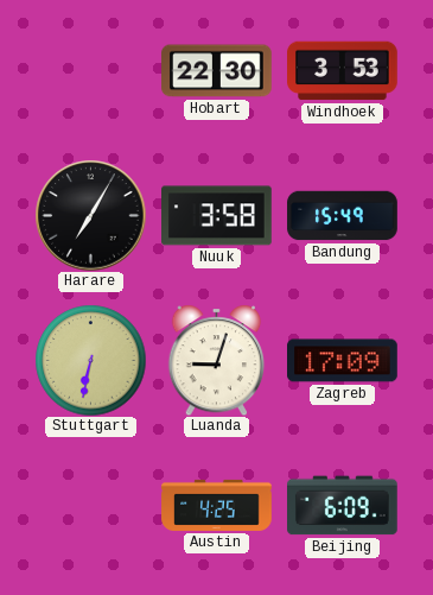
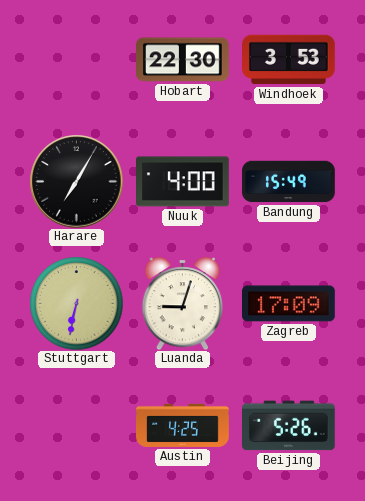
Nuuk: 3:58 -> 4:00
Beijing: 6:09 -> 5:26
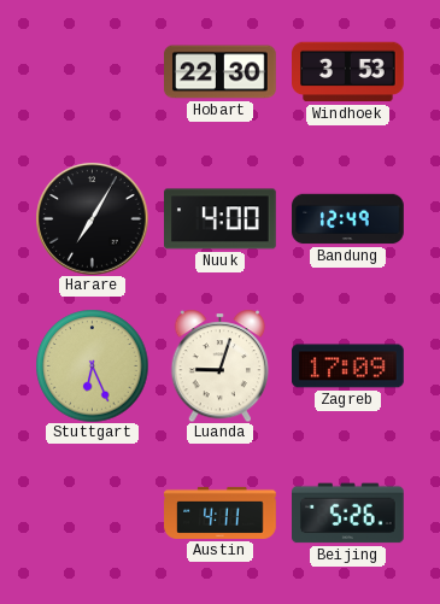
Bandung: 15:49 -> 12:49
Stuttgart: 6:32 -> 6:26
Austin: 4:25 -> 4:11
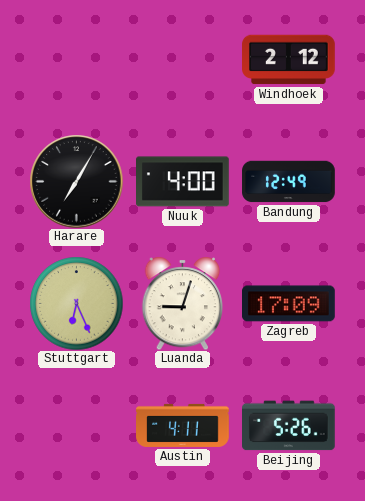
Hobart: 22:30 -> none
Windhoek: 3:53 -> 2:12
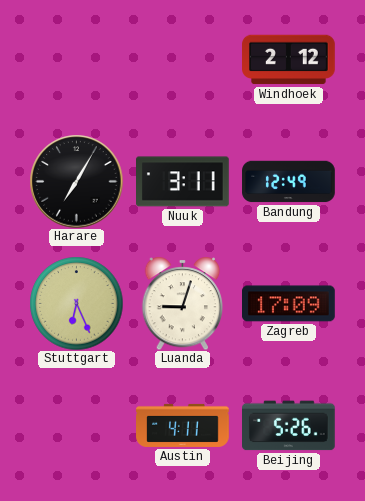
Nuuk: 4:00 -> 3:11
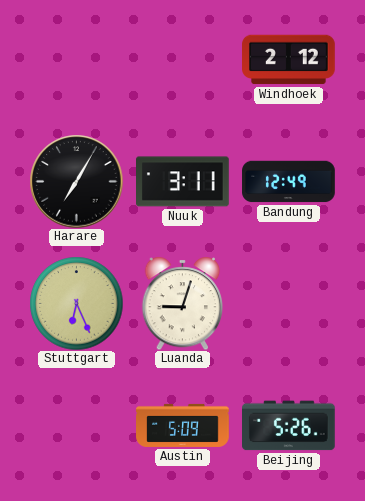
Zagreb: 17:09 -> none
Austin: 4:11 -> 5:09
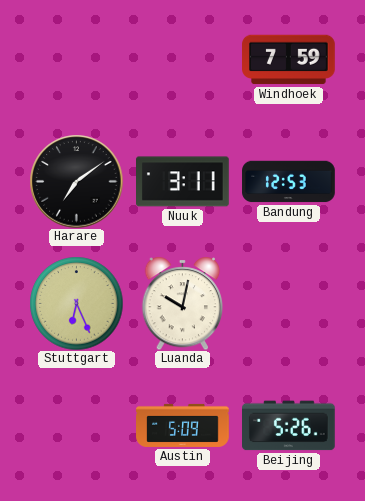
Windhoek: 2:12 -> 7:59
Harare: 7:05 -> 7:09
Bandung: 12:49 -> 12:53
Luanda: 9:03 -> 10:02
